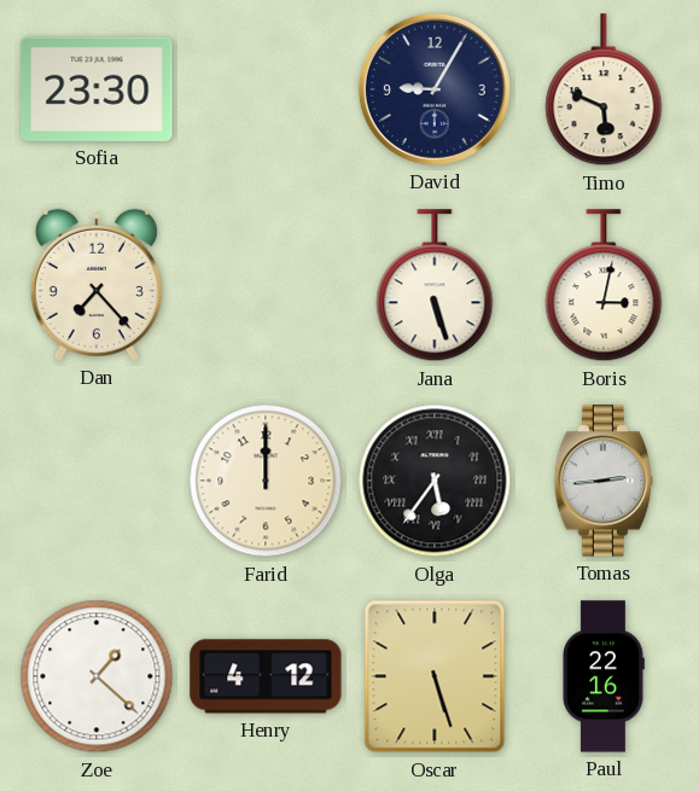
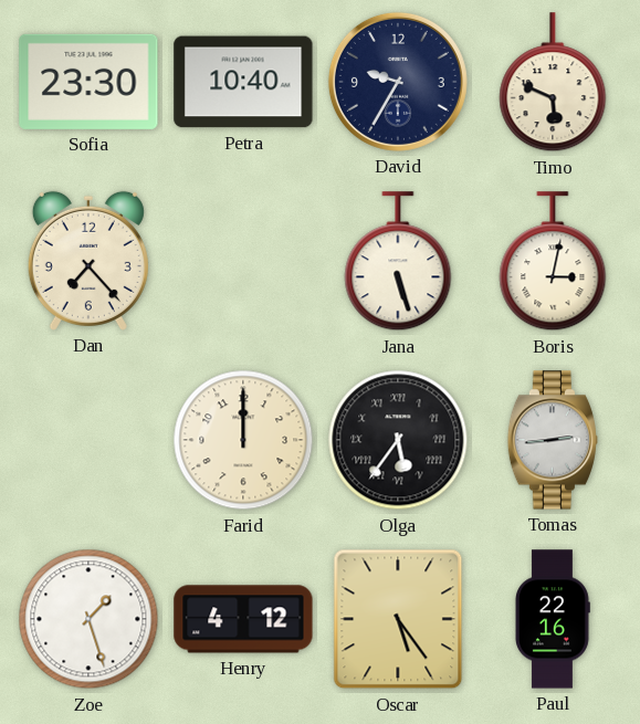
Petra: none -> 10:40
David: 9:05 -> 9:35
Zoe: 1:22 -> 1:27
Oscar: 5:27 -> 5:24
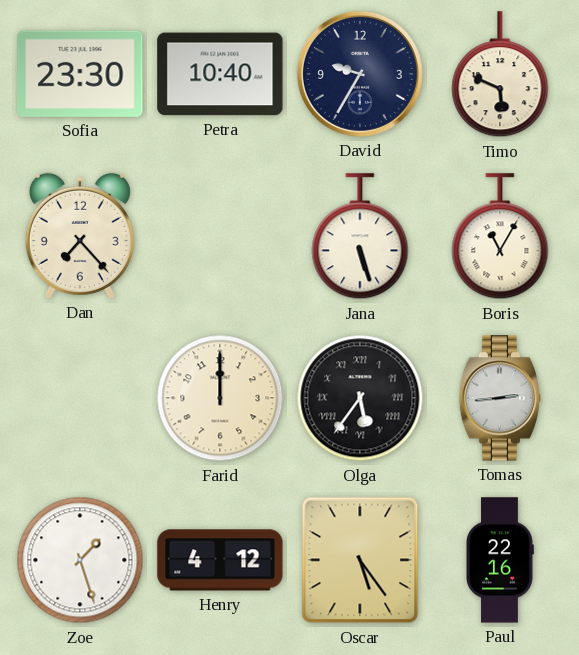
Boris: 3:02 -> 11:05
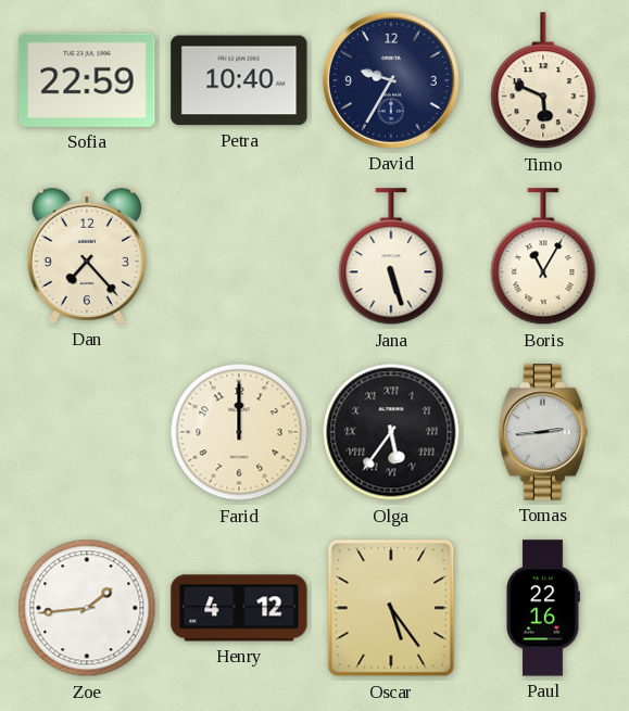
Sofia: 23:30 -> 22:59
Zoe: 1:27 -> 1:44
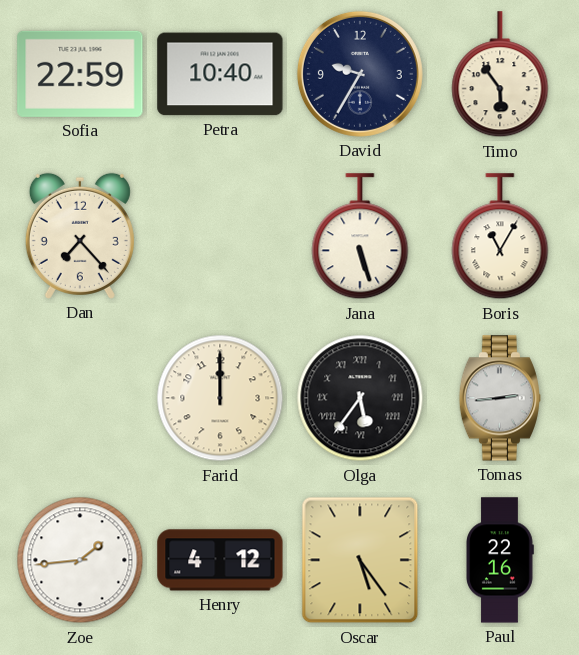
Timo: 5:49 -> 5:54
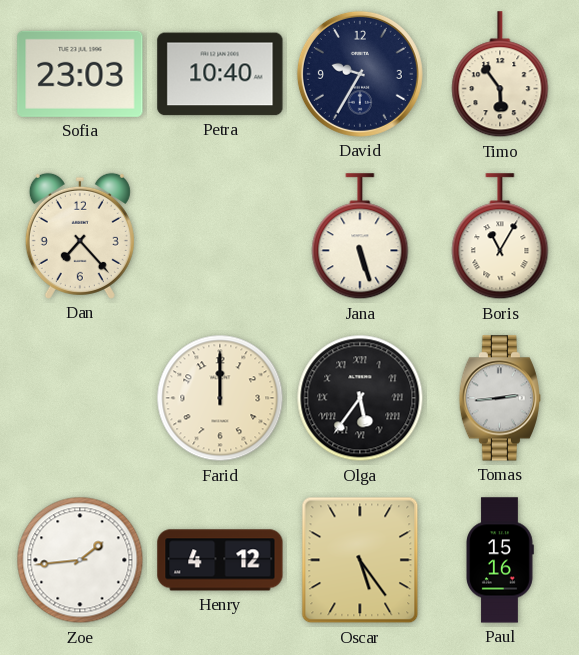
Sofia: 22:59 -> 23:03
Paul: 22:16 -> 15:16
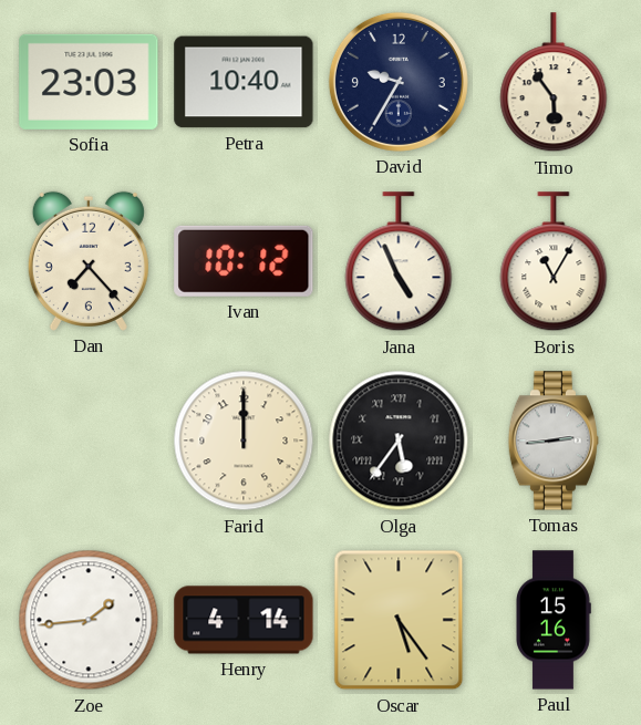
Ivan: none -> 10:12
Jana: 5:27 -> 4:56
Henry: 4:12 -> 4:14
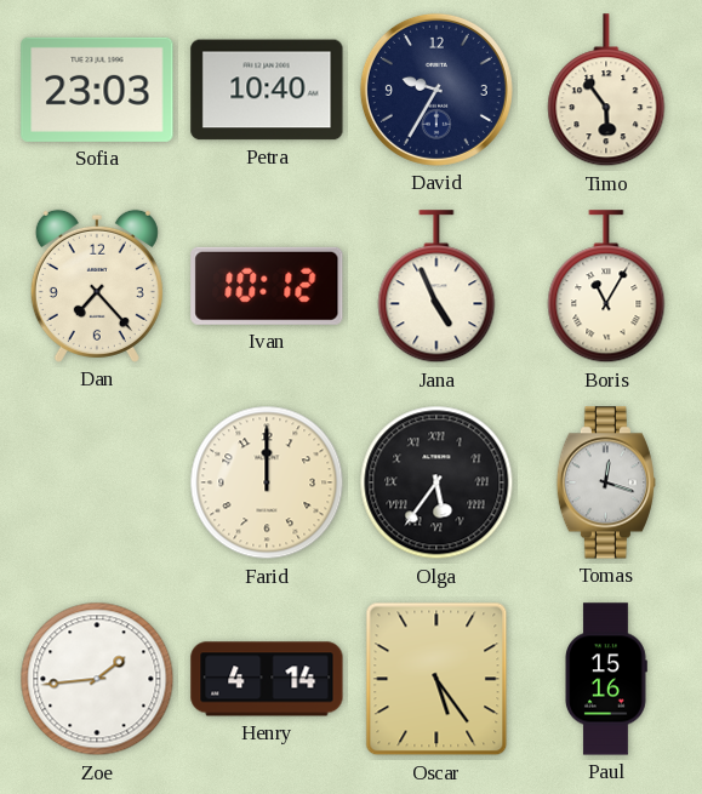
Tomas: 2:44 -> 12:18
